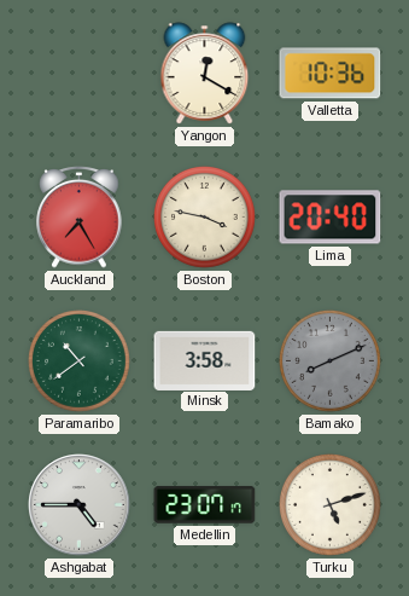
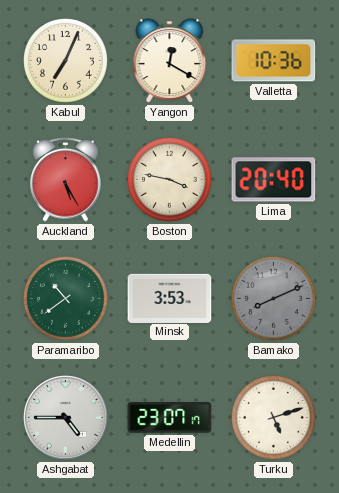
Kabul: none -> 7:04
Auckland: 7:25 -> 5:25
Minsk: 3:58 -> 3:53
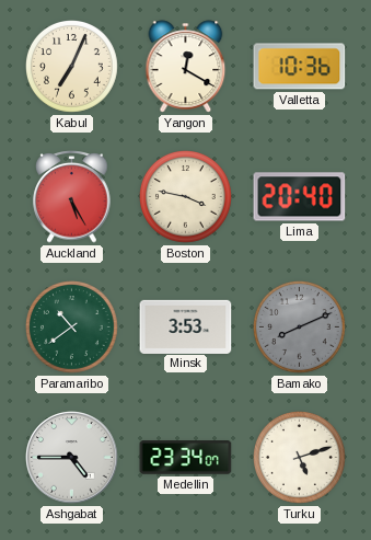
Medellin: 23:07 -> 23:34
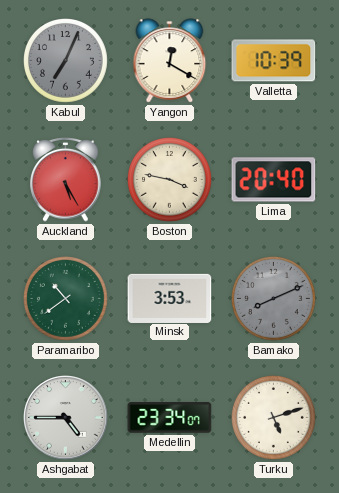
Kabul dial: cream -> grey
Valletta: 10:36 -> 10:39
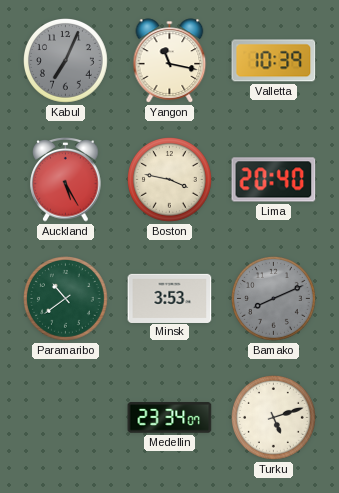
Yangon: 12:20 -> 11:17
Ashgabat: 4:45 -> none
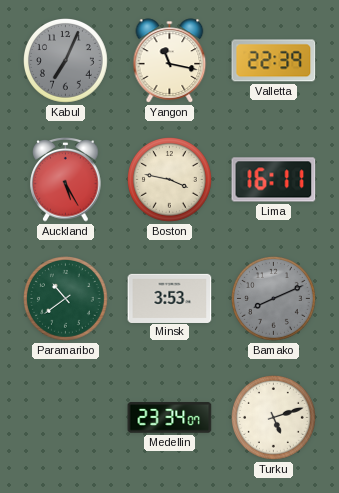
Valletta: 10:39 -> 22:39
Lima: 20:40 -> 16:11
